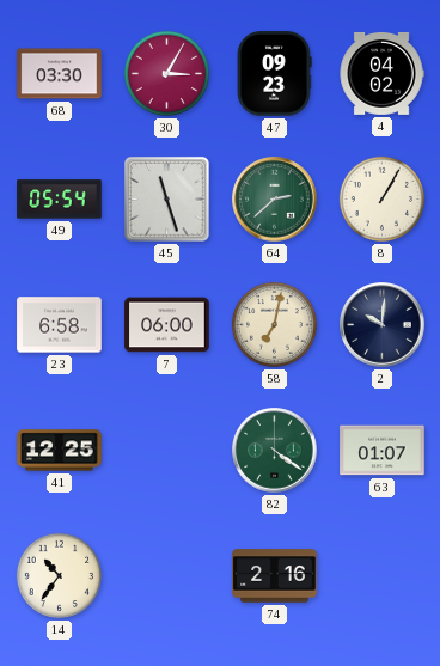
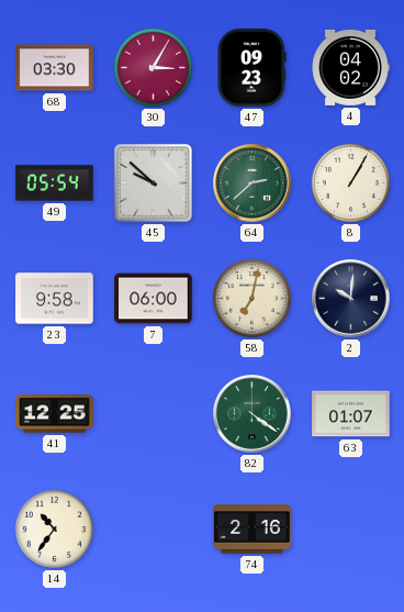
45: 11:27 -> 9:52
23: 6:58 -> 9:58
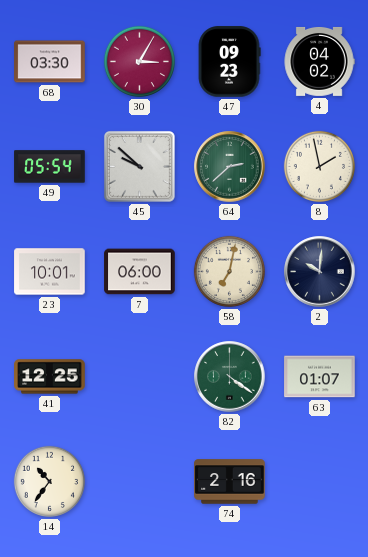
8: 1:05 -> 1:58
23: 9:58 -> 10:01
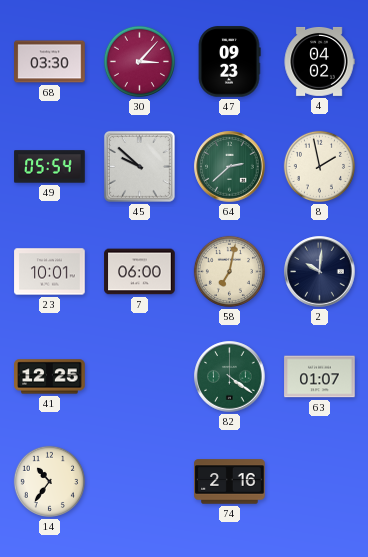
30: 3:05 -> 3:07
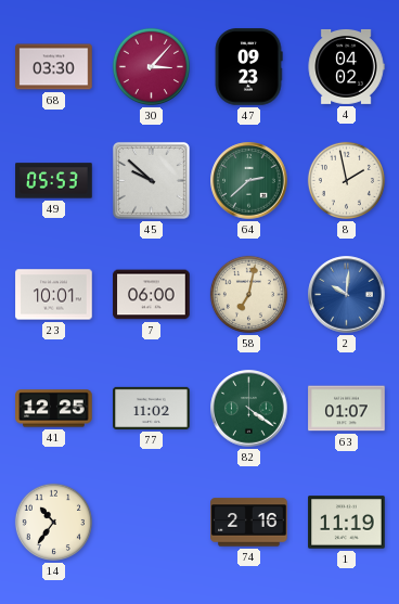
49: 05:54 -> 05:53
2 dial: navy -> blue
77: none -> 11:02
1: none -> 11:19
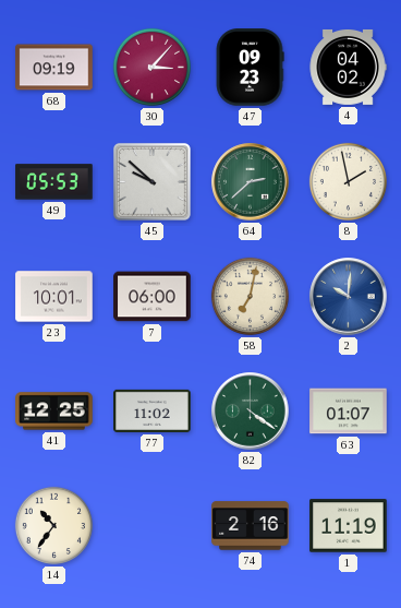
68: 03:30 -> 09:19
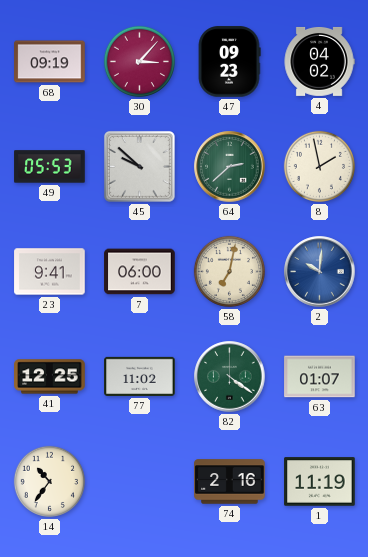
23: 10:01 -> 9:41
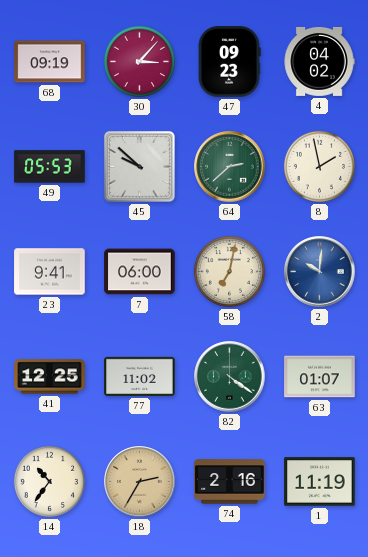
18: none -> 2:35
